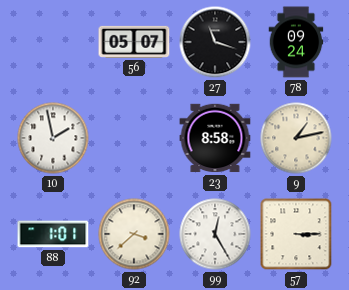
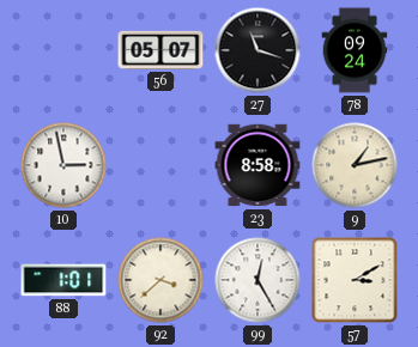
10: 1:58 -> 2:58
57: 3:15 -> 3:10
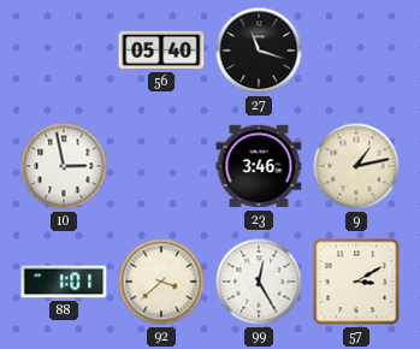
56: 05:07 -> 05:40
78: 09:24 -> none
23: 8:58 -> 3:46
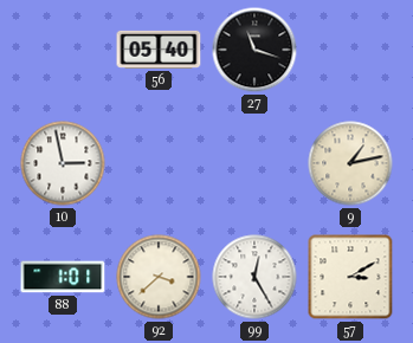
23: 3:46 -> none
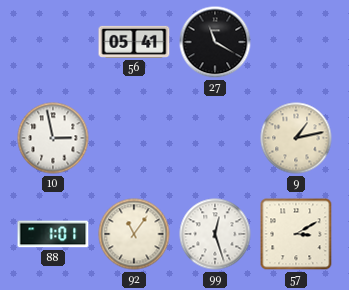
56: 05:40 -> 05:41
27: 11:18 -> 11:20
92: 3:38 -> 11:06
99: 12:25 -> 12:27
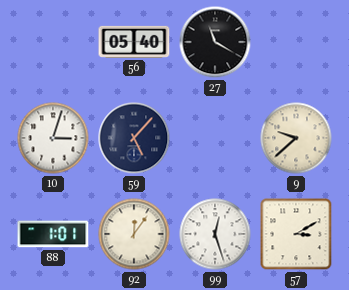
56: 05:41 -> 05:40
10: 2:58 -> 3:03
59: none -> 5:07
9: 1:13 -> 9:38
92: 11:06 -> 12:06
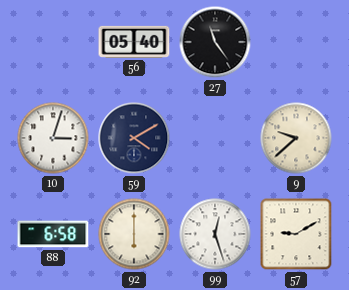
27: 11:20 -> 11:24
59: 5:07 -> 4:10
88: 1:01 -> 6:58
92: 12:06 -> 6:00
57: 3:10 -> 9:10
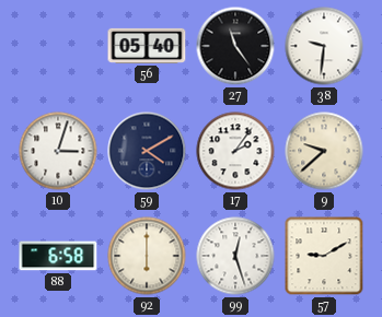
38: none -> 9:31
17: none -> 2:06
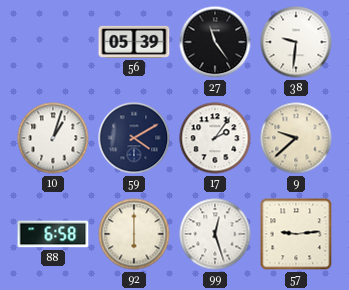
56: 05:40 -> 05:39
10: 3:03 -> 1:03
57: 9:10 -> 9:14
